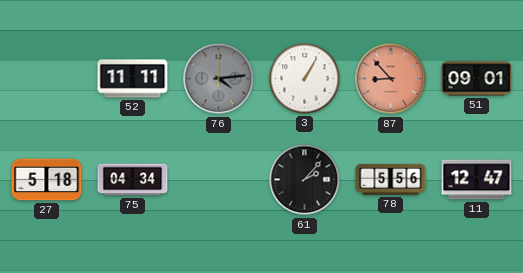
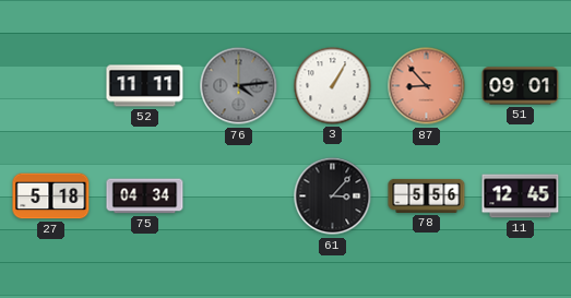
61: 2:07 -> 3:07
11: 12:47 -> 12:45
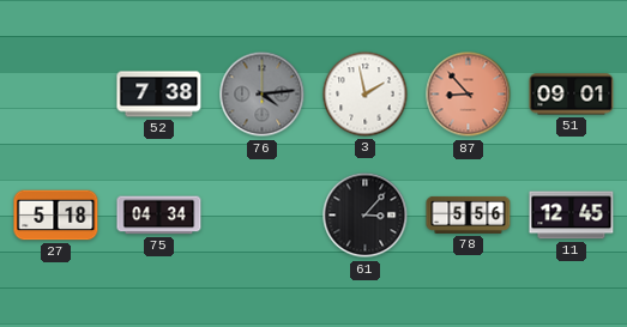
52: 11:11 -> 7:38
3: 1:05 -> 1:58
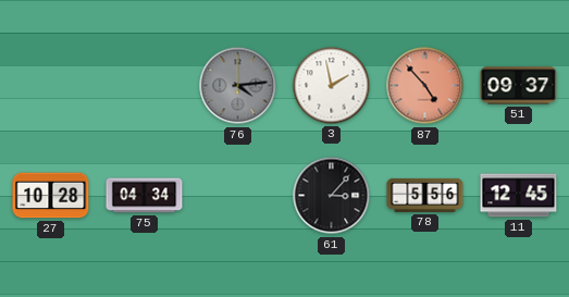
52: 7:38 -> none
87: 8:53 -> 4:53
51: 09:01 -> 09:37
27: 5:18 -> 10:28
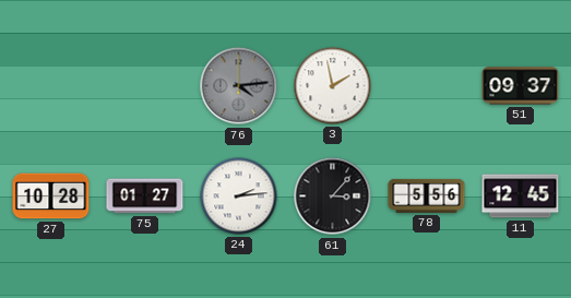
87: 4:53 -> none
75: 04:34 -> 01:27
24: none -> 2:14
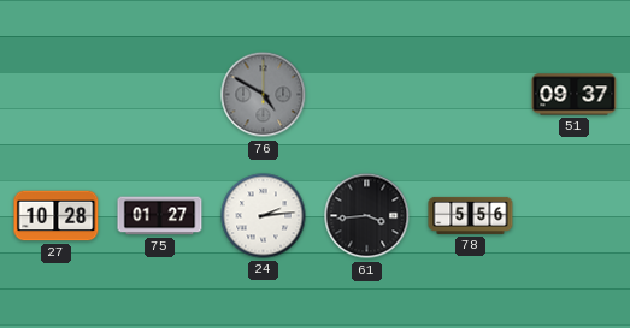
76: 4:14 -> 4:50
3: 1:58 -> none
61: 3:07 -> 3:44
11: 12:45 -> none
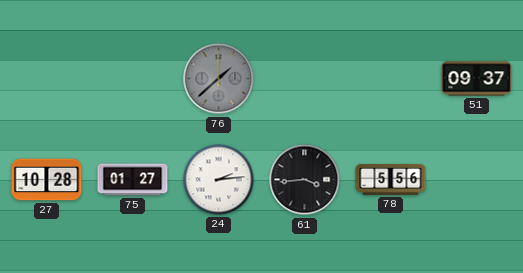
76: 4:50 -> 1:38
